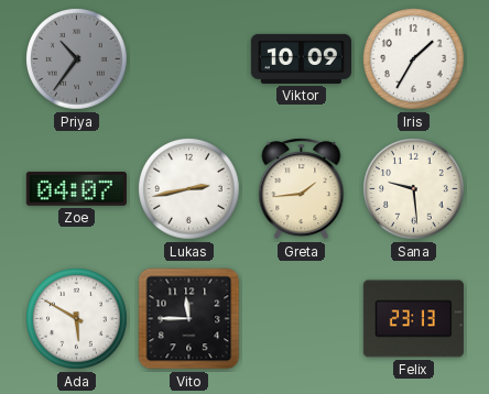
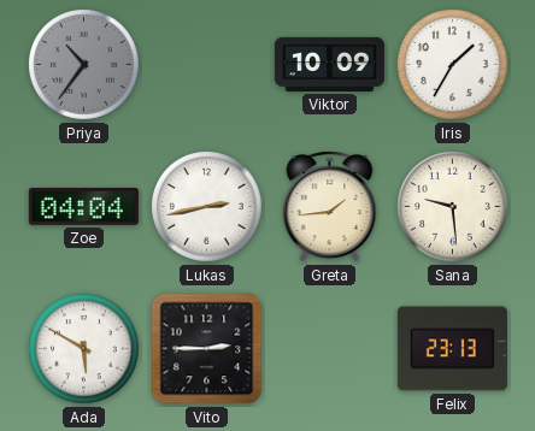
Zoe: 04:07 -> 04:04
Vito: 11:45 -> 2:45
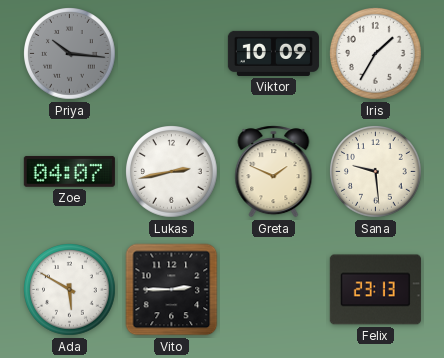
Priya: 10:36 -> 10:16
Zoe: 04:04 -> 04:07
Greta: 1:44 -> 1:49
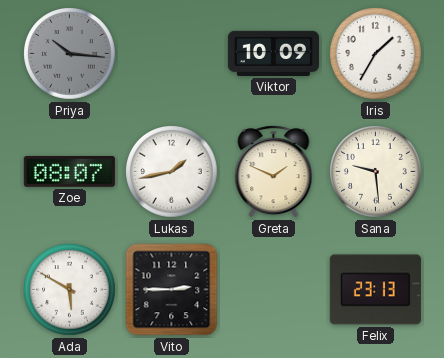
Zoe: 04:07 -> 08:07
Lukas: 2:43 -> 1:43
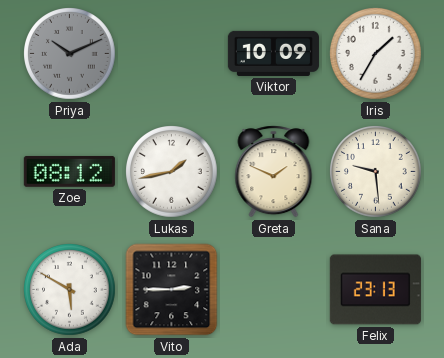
Priya: 10:16 -> 10:11
Zoe: 08:07 -> 08:12
